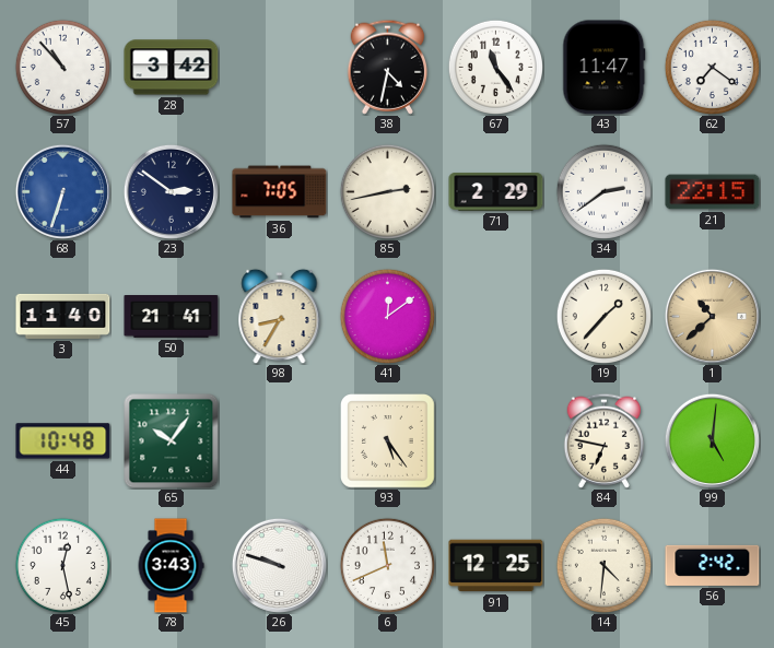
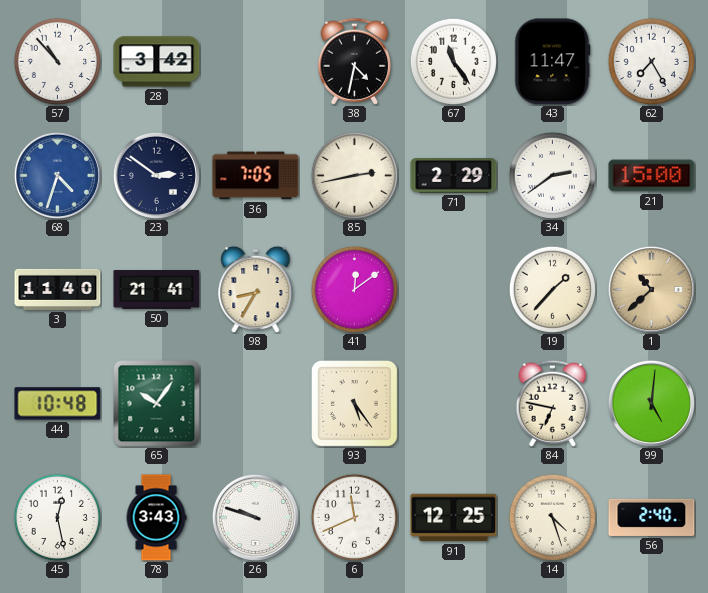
62: 7:21 -> 7:25
68: 6:33 -> 4:33
21: 22:15 -> 15:00
14: 4:31 -> 4:27
56: 2:42 -> 2:40
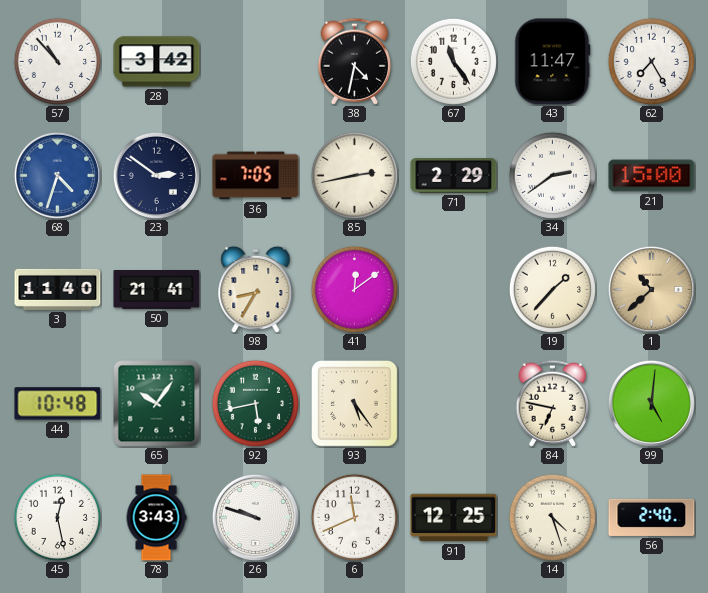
92: none -> 5:43
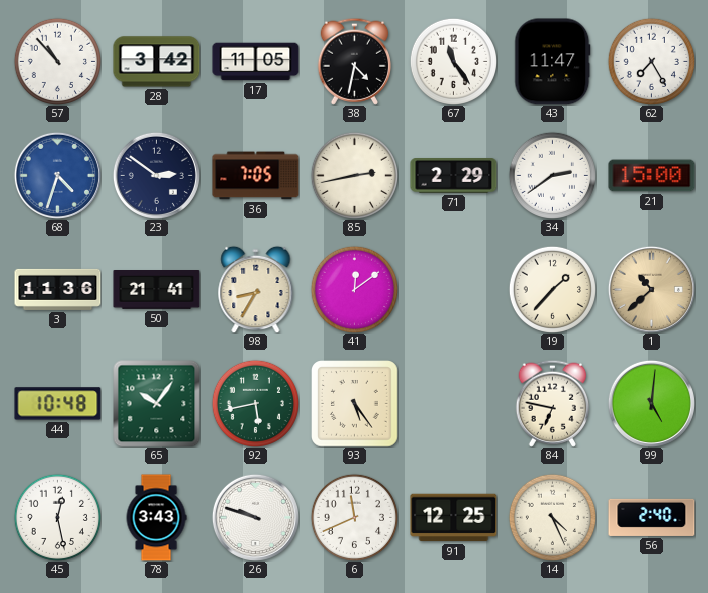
17: none -> 11:05
3: 11:40 -> 11:36
14: 4:27 -> 4:26
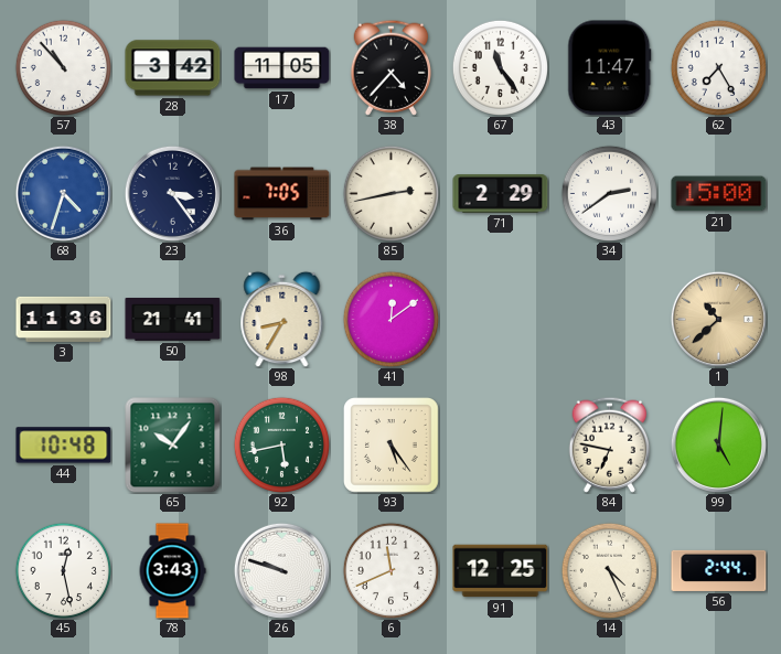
38: 4:32 -> 4:37
23: 2:51 -> 3:24
19: 1:37 -> none
56: 2:40 -> 2:44
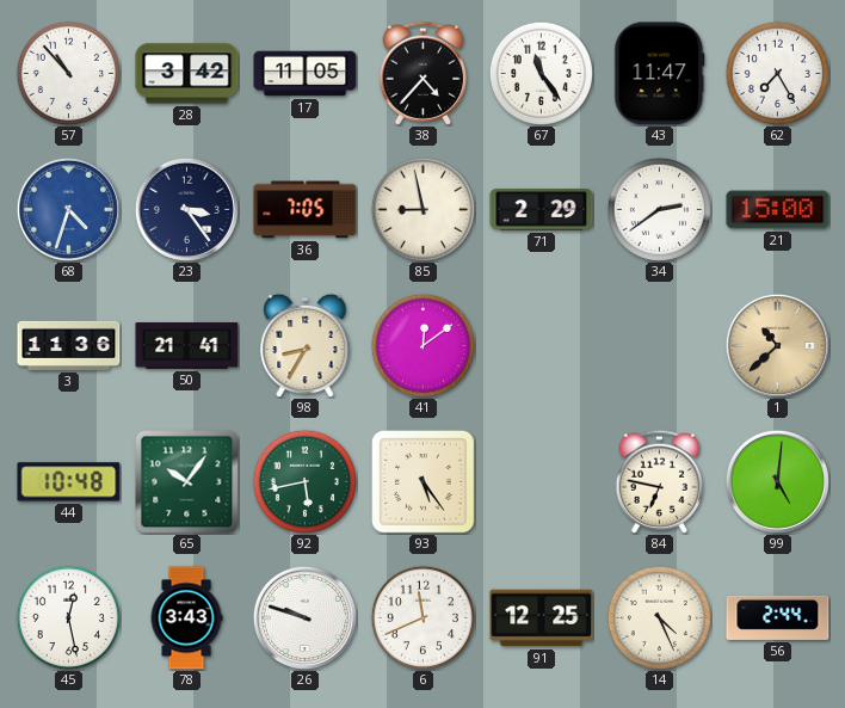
85: 2:43 -> 8:58
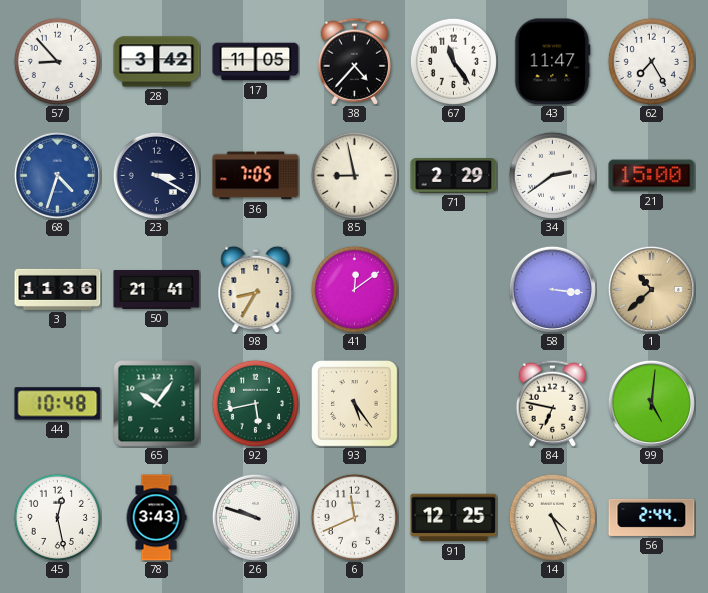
57: 10:53 -> 8:53
23: 3:24 -> 3:20
58: none -> 3:16
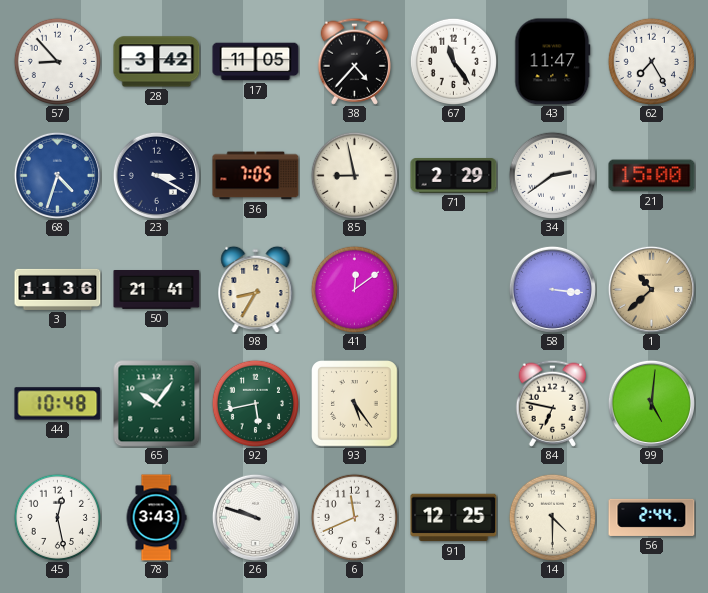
14: 4:26 -> 4:30
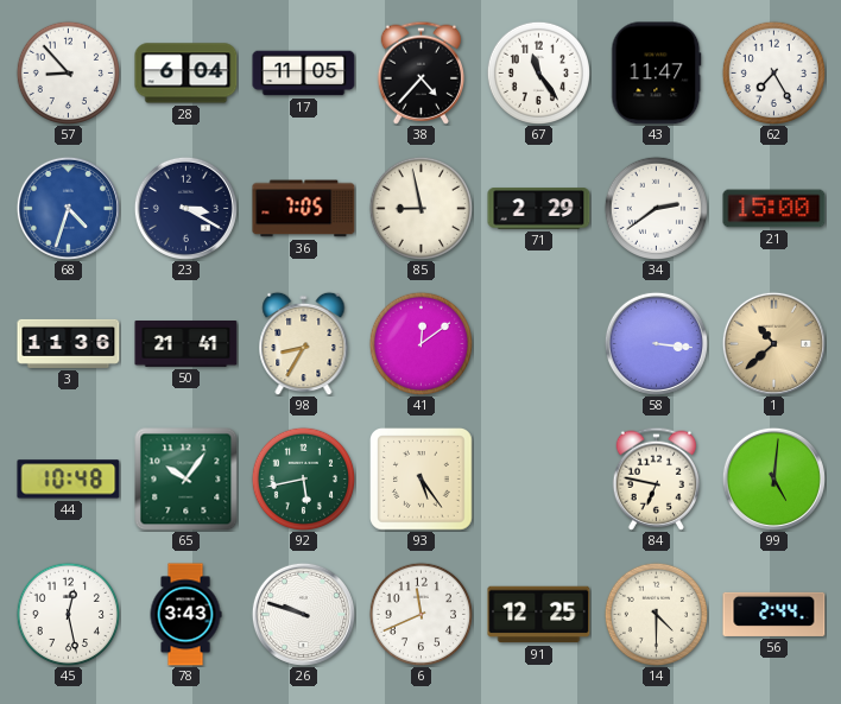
28: 3:42 -> 6:04
